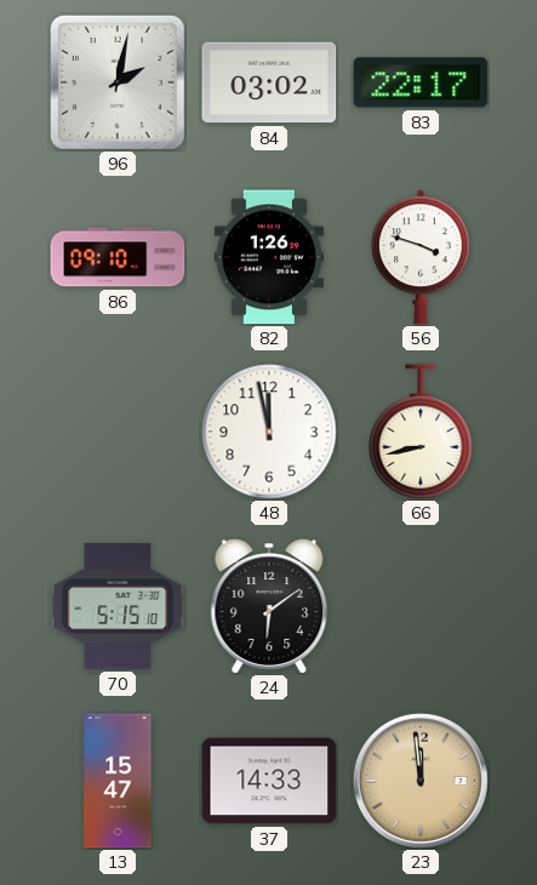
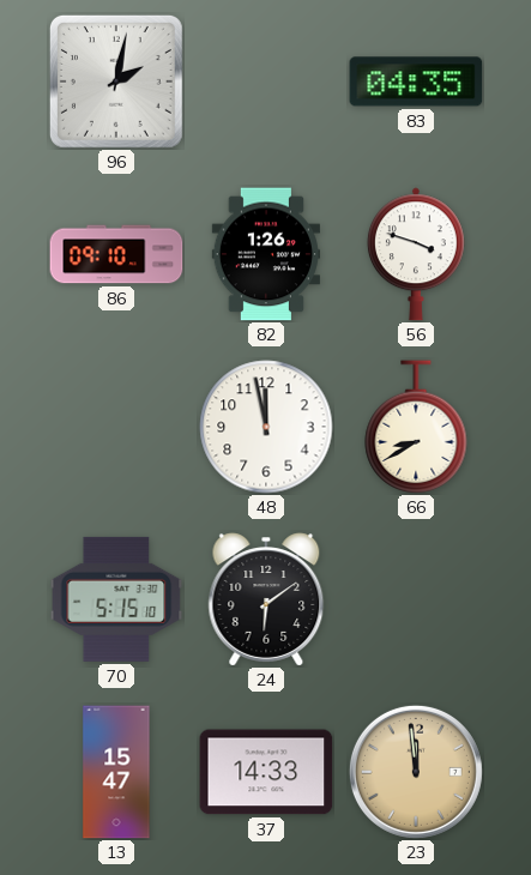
84: 03:02 -> none
83: 22:17 -> 04:35
66: 8:43 -> 8:40
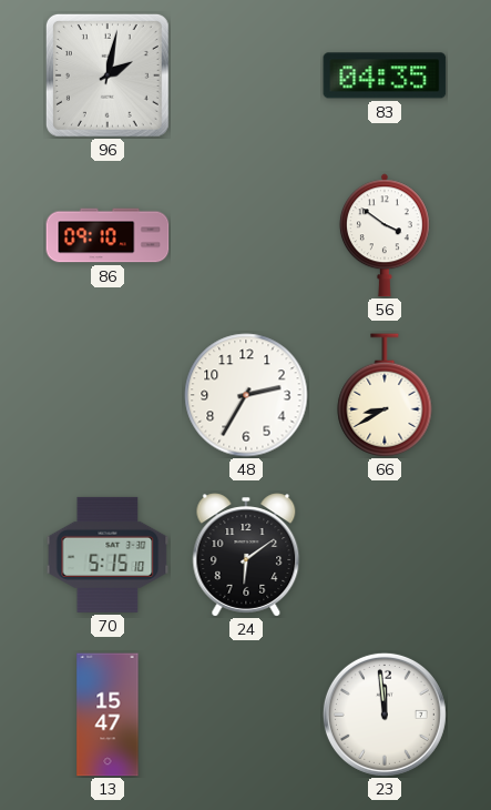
82: 1:26 -> none
56: 3:48 -> 3:51
48: 11:58 -> 2:35
37: 14:33 -> none
23 dial: champagne -> white
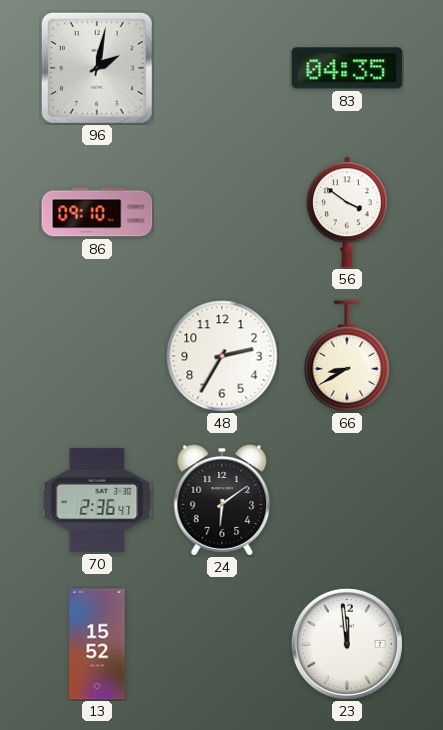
70: 5:15 -> 2:36
13: 15:47 -> 15:52
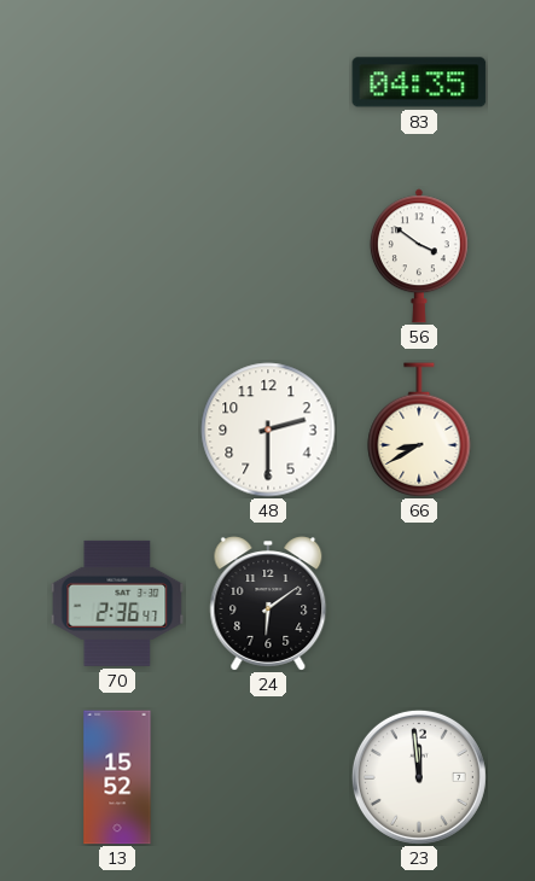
96: 2:02 -> none
86: 09:10 -> none
48: 2:35 -> 2:30
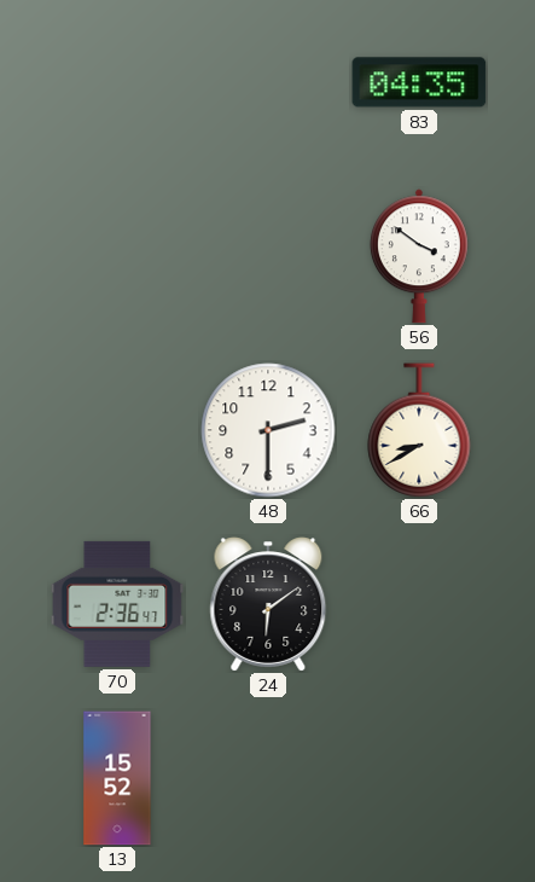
23: 11:59 -> none
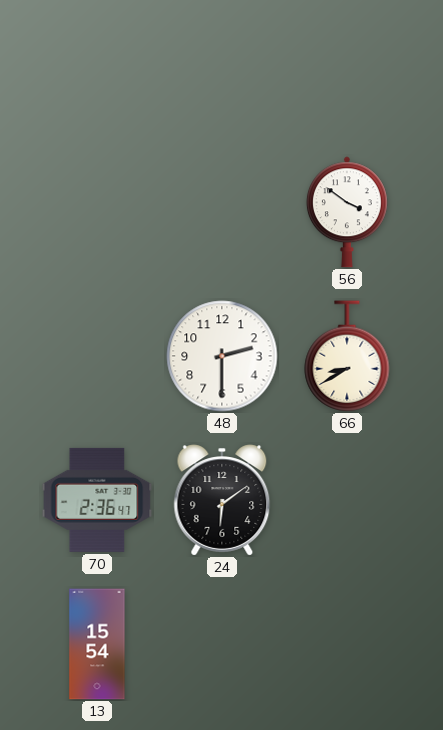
83: 04:35 -> none
13: 15:52 -> 15:54
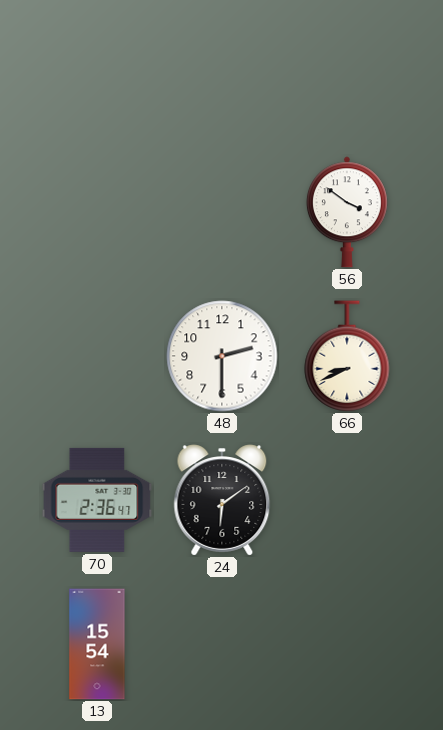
66: 8:40 -> 8:41
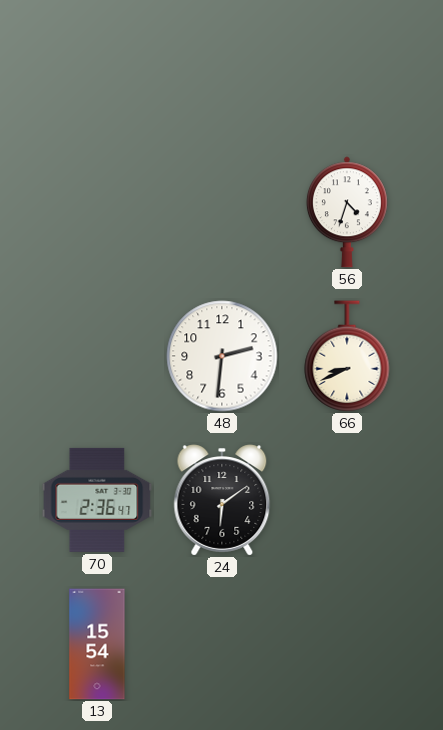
56: 3:51 -> 4:33
48: 2:30 -> 2:31
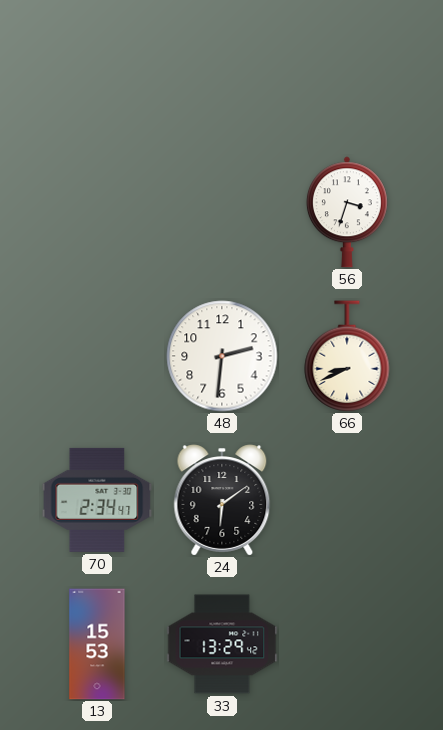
56: 4:33 -> 3:33
70: 2:36 -> 2:34
13: 15:54 -> 15:53
33: none -> 13:29
